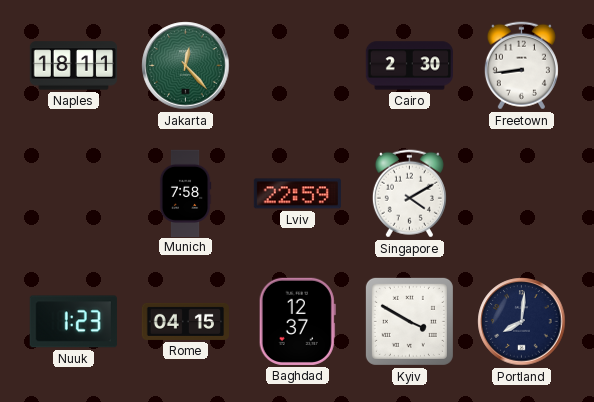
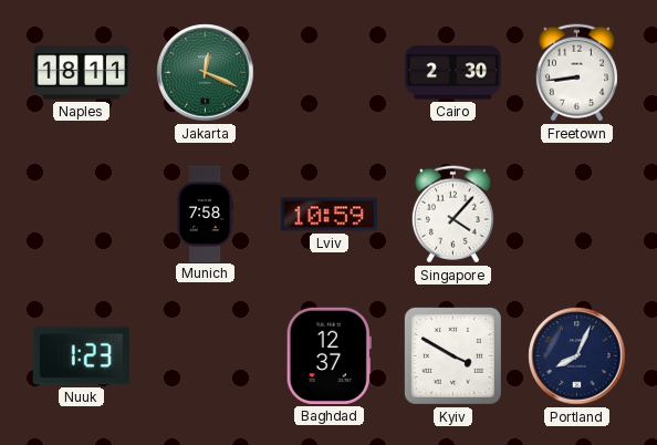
Jakarta: 12:23 -> 12:19
Lviv: 22:59 -> 10:59
Singapore: 4:10 -> 4:07
Rome: 04:15 -> none
Portland: 8:01 -> 8:04
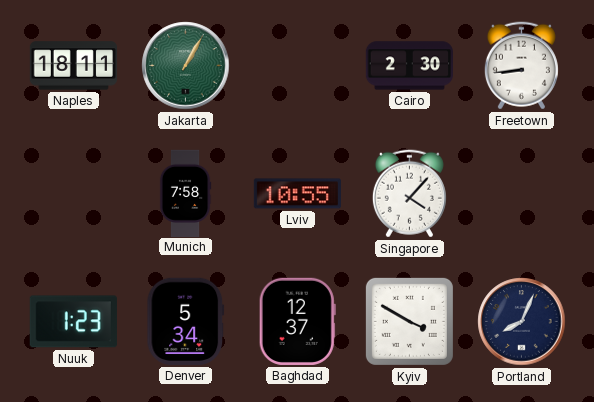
Jakarta: 12:19 -> 1:05
Lviv: 10:59 -> 10:55
Denver: none -> 5:34
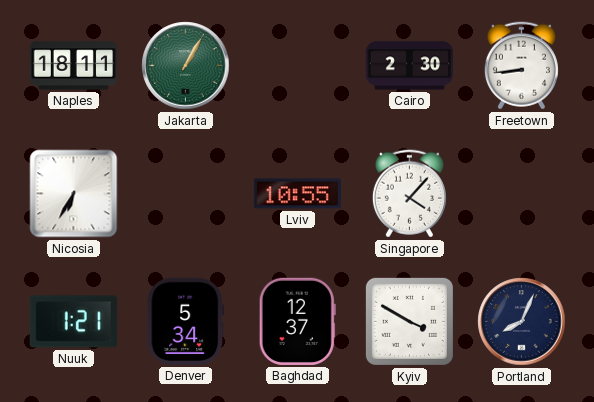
Nicosia: none -> 6:35
Munich: 7:58 -> none
Nuuk: 1:23 -> 1:21
